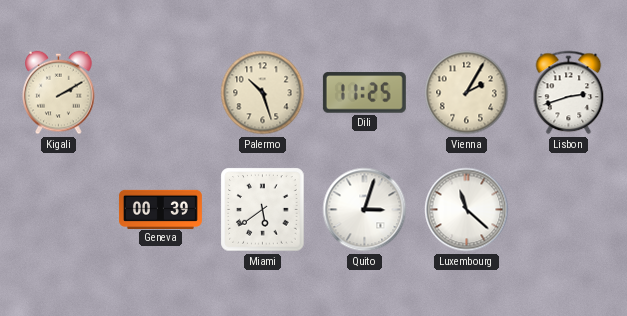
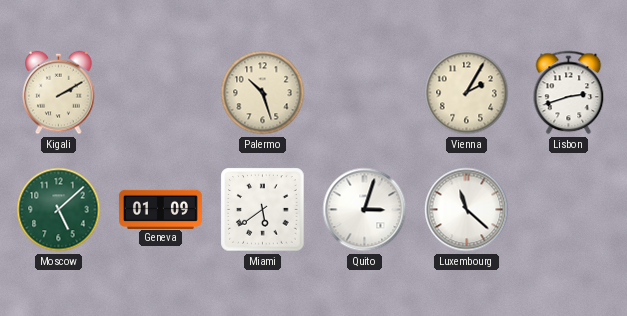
Dili: 11:25 -> none
Moscow: none -> 5:08
Geneva: 00:39 -> 01:09
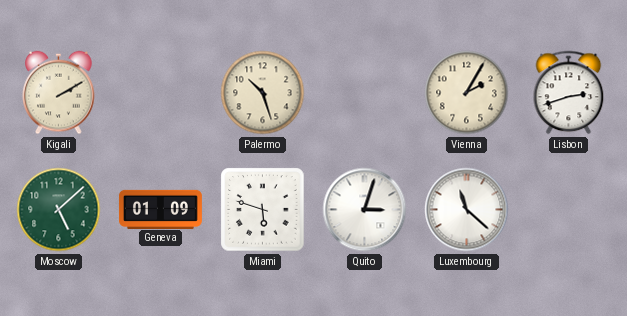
Miami: 5:39 -> 5:48
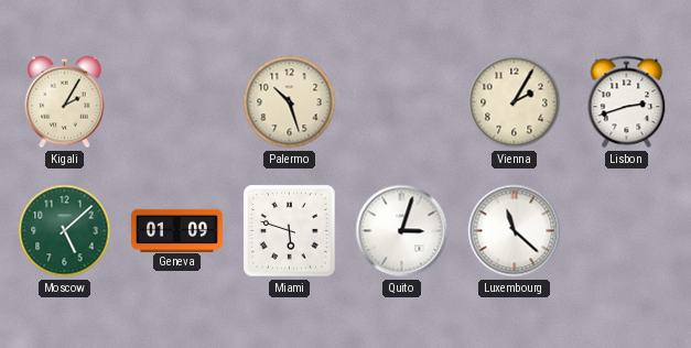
Kigali: 2:10 -> 2:05
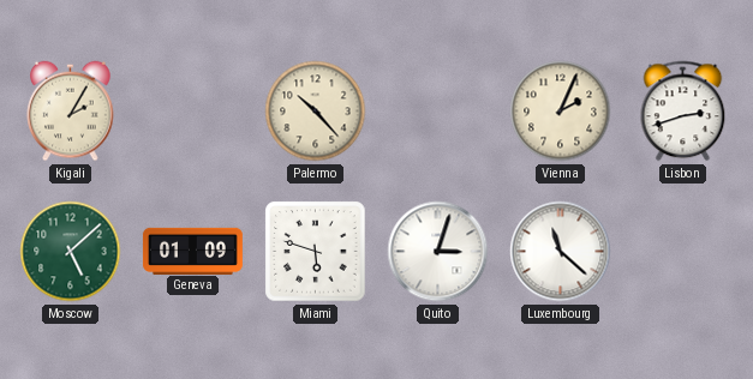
Palermo: 10:27 -> 10:23
Vienna: 2:05 -> 2:04
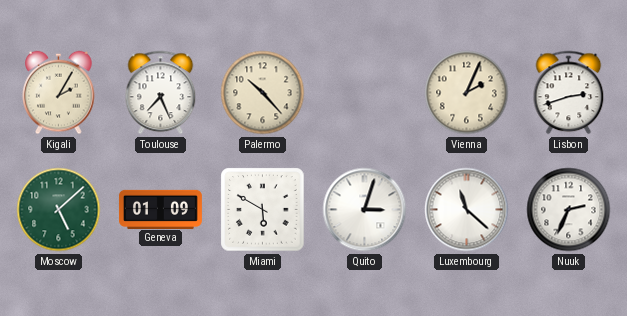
Toulouse: none -> 7:26
Miami: 5:48 -> 5:50
Nuuk: none -> 2:34
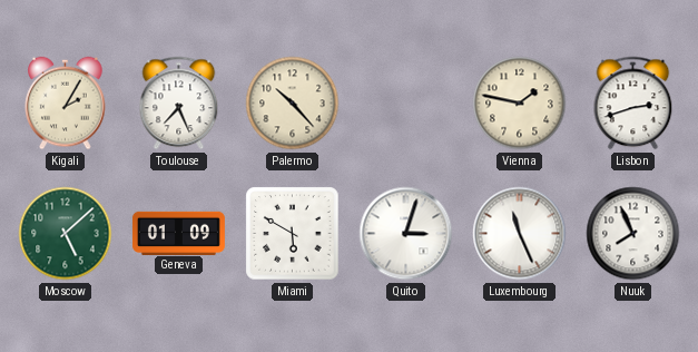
Vienna: 2:04 -> 1:47
Luxembourg: 11:22 -> 11:26
Nuuk: 2:34 -> 7:56
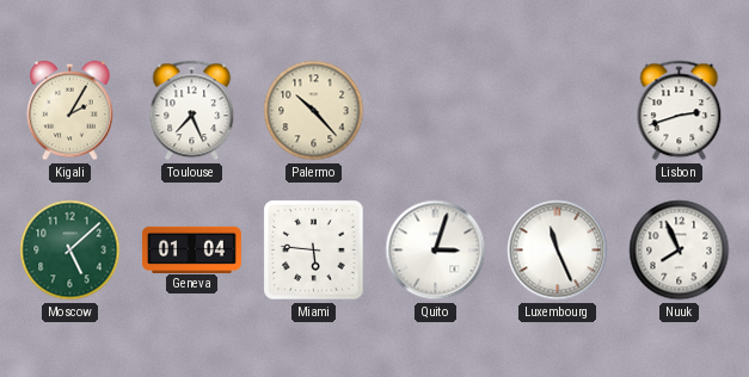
Vienna: 1:47 -> none
Geneva: 01:09 -> 01:04
Miami: 5:50 -> 5:46
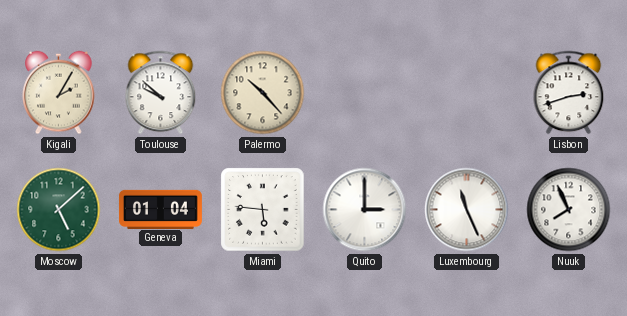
Toulouse: 7:26 -> 9:52
Quito: 3:03 -> 3:00
